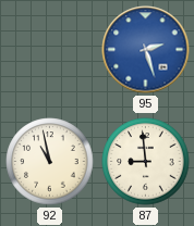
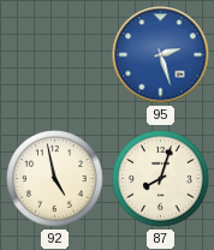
92: 10:58 -> 4:58
87: 8:59 -> 8:03
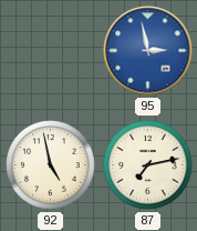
95: 2:27 -> 2:58
87: 8:03 -> 7:13
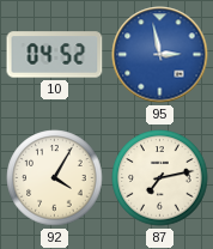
10: none -> 04:52
92: 4:58 -> 4:05
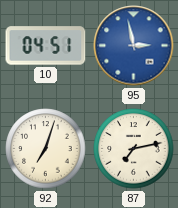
10: 04:52 -> 04:51
92: 4:05 -> 7:03
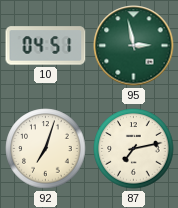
95 dial: blue -> green
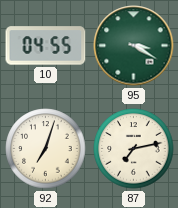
10: 04:51 -> 04:55
95: 2:58 -> 3:20
